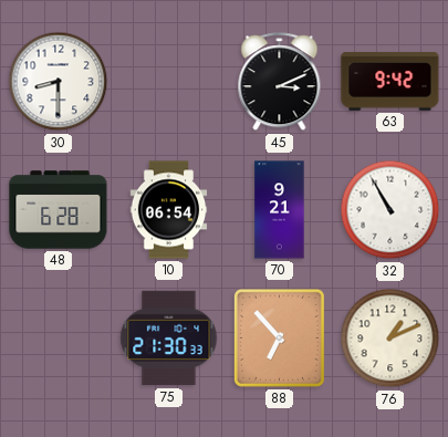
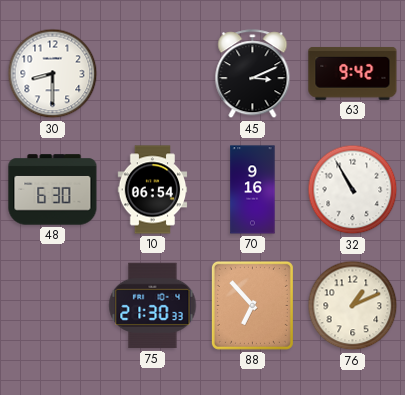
48: 6:28 -> 6:30
70: 9:21 -> 9:16
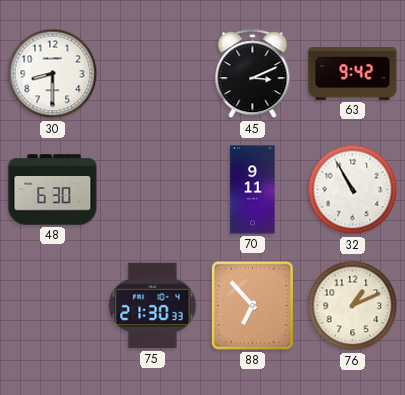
10: 06:54 -> none
70: 9:16 -> 9:11
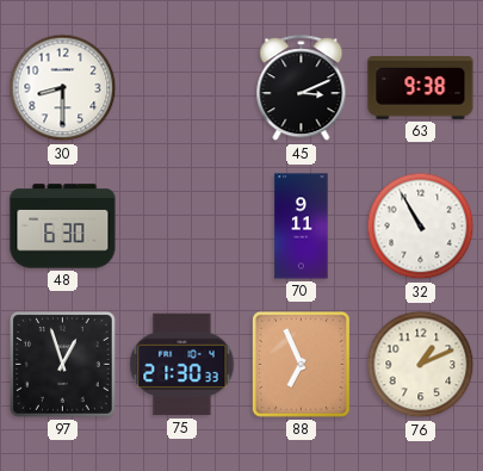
63: 9:42 -> 9:38
97: none -> 12:57
88: 6:53 -> 6:56
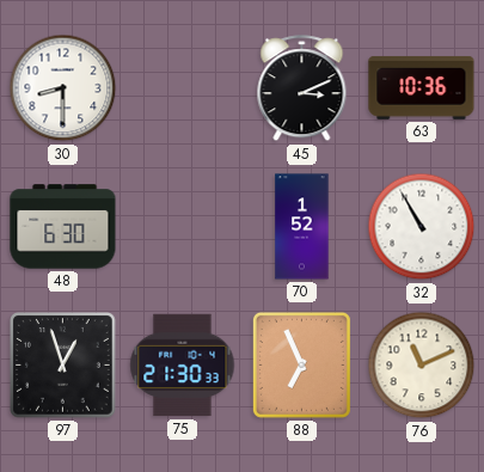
63: 9:38 -> 10:36
70: 9:11 -> 1:52
76: 1:11 -> 11:11
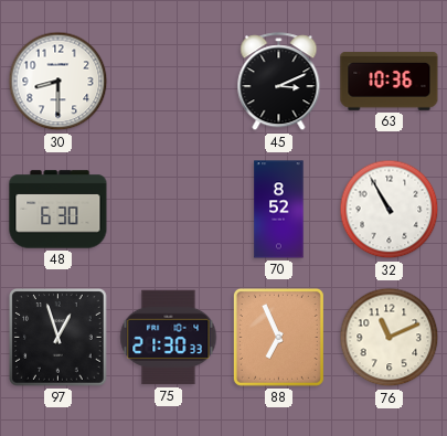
70: 1:52 -> 8:52
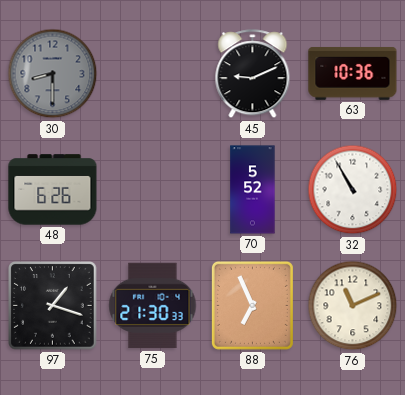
30 dial: white -> grey
45: 3:11 -> 9:11
48: 6:30 -> 6:26
70: 8:52 -> 5:52
97: 12:57 -> 1:18
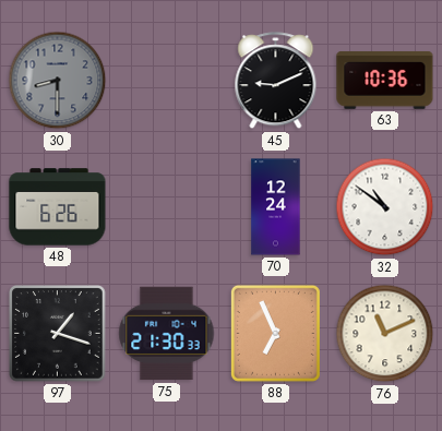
70: 5:52 -> 12:24
32: 10:55 -> 10:51
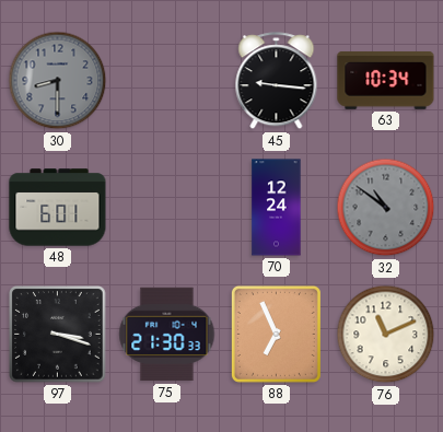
45: 9:11 -> 9:16
63: 10:36 -> 10:34
48: 6:26 -> 6:01
32 dial: white -> grey
97: 1:18 -> 3:18
